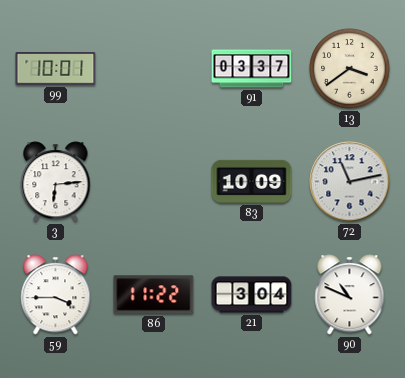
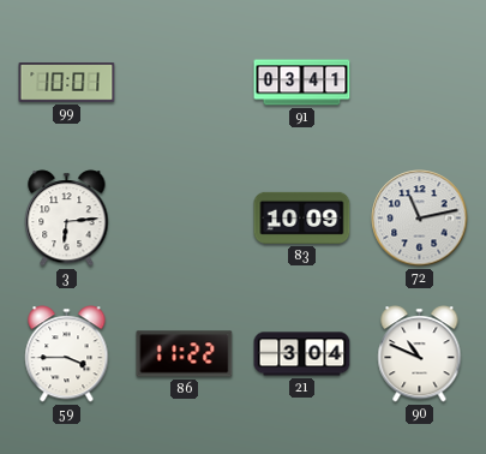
91: 03:37 -> 03:41
13: 3:39 -> none
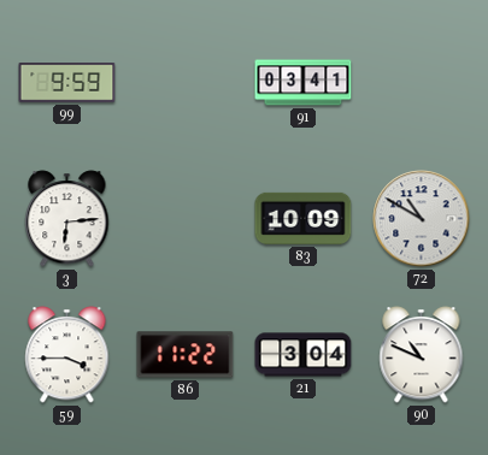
99: 10:01 -> 9:59
72: 11:13 -> 10:50
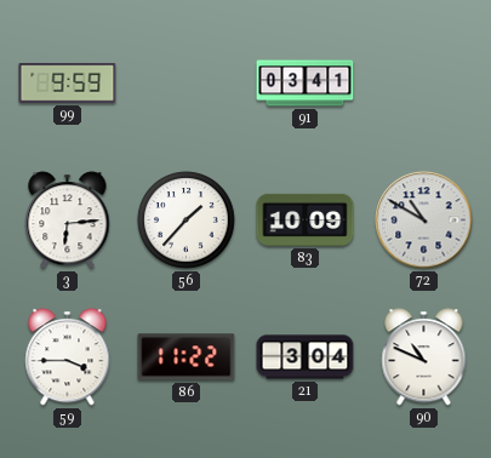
56: none -> 1:37
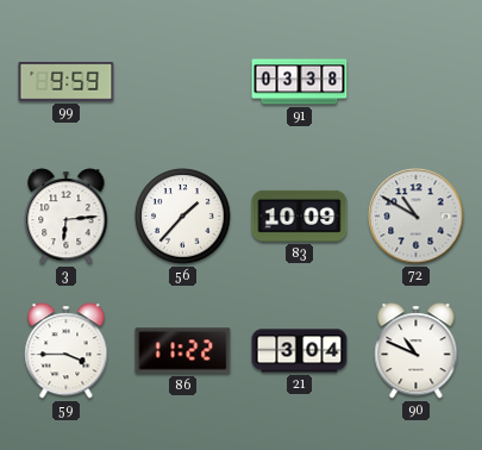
91: 03:41 -> 03:38
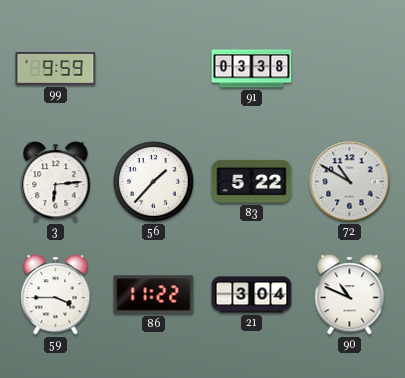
83: 10:09 -> 5:22
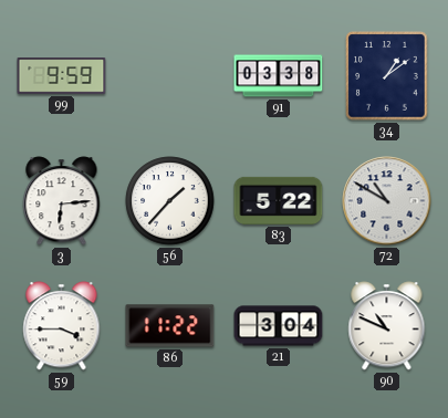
34: none -> 1:09
